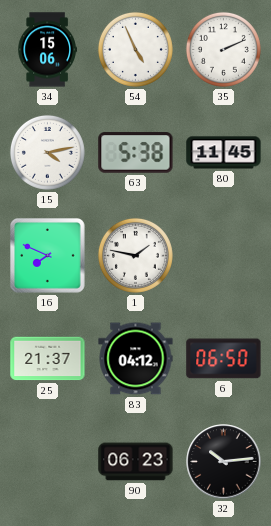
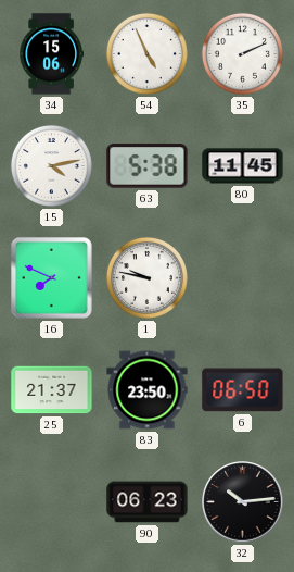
1: 1:47 -> 9:47
83: 04:12 -> 23:50
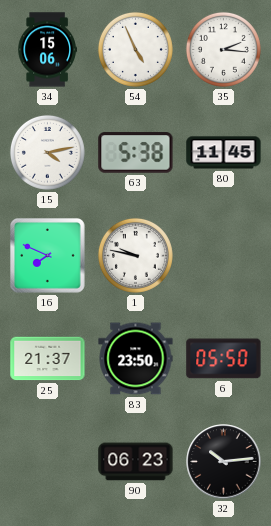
35: 2:11 -> 2:16
6: 06:50 -> 05:50
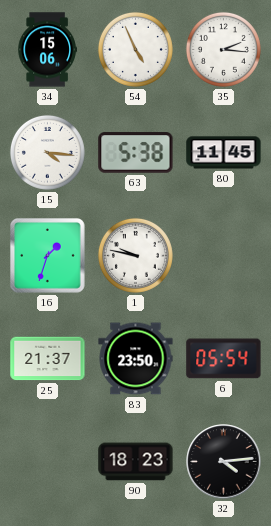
15: 4:13 -> 4:16
16: 7:49 -> 1:33
6: 05:50 -> 05:54
90: 06:23 -> 18:23
32: 10:14 -> 4:14
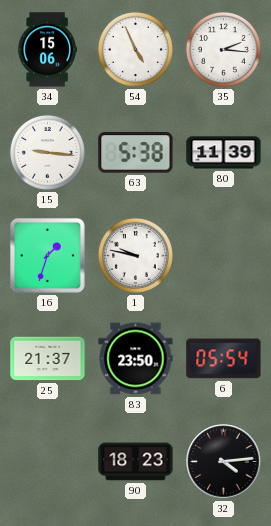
15: 4:16 -> 9:16
80: 11:45 -> 11:39
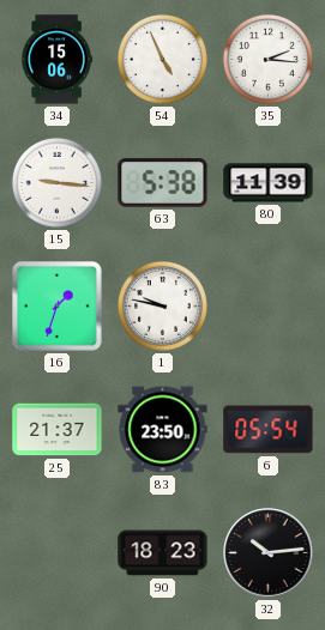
32: 4:14 -> 10:14
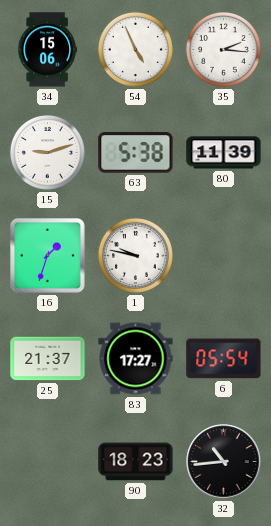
15: 9:16 -> 9:12
83: 23:50 -> 17:27
32: 10:14 -> 10:44
